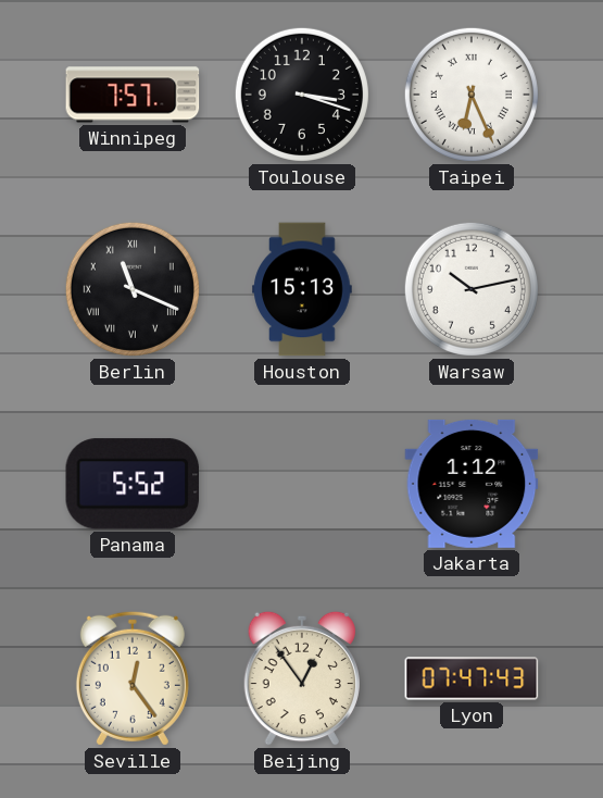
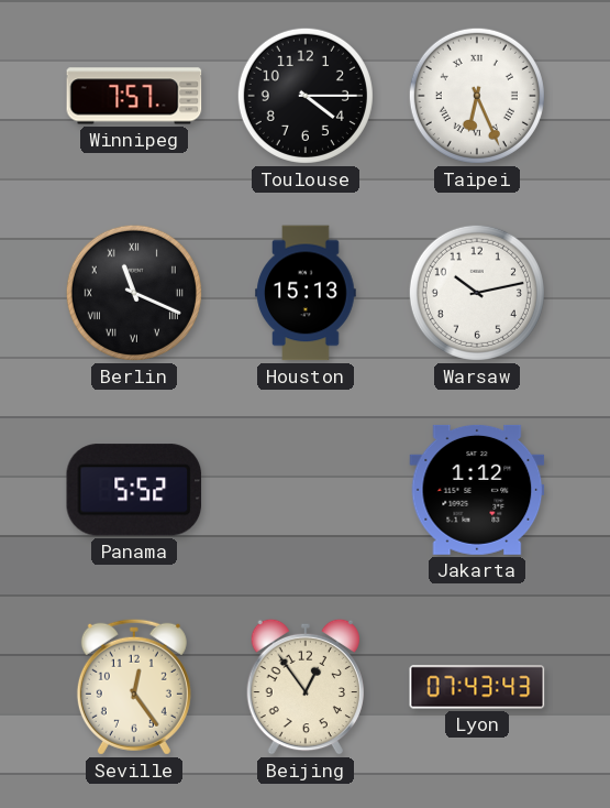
Toulouse: 3:18 -> 4:15
Lyon: 07:47 -> 07:43
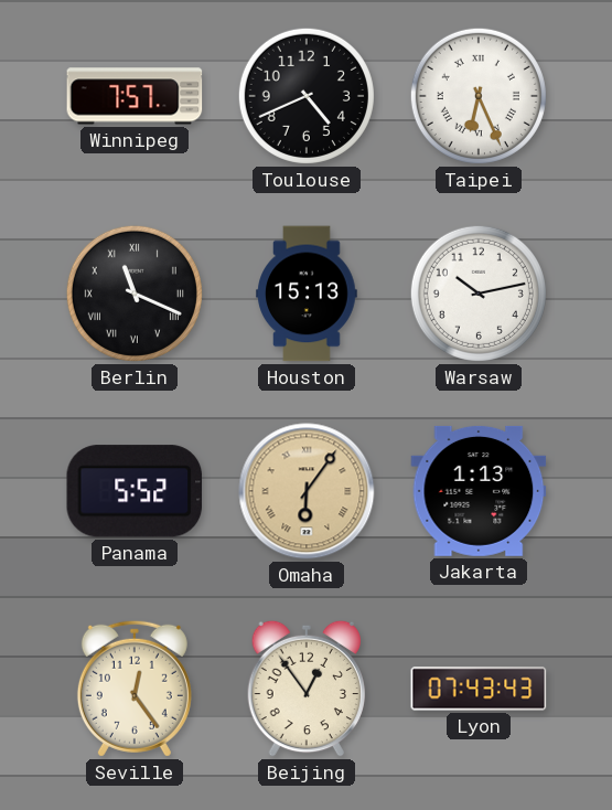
Toulouse: 4:15 -> 4:41
Omaha: none -> 6:06
Jakarta: 1:12 -> 1:13
